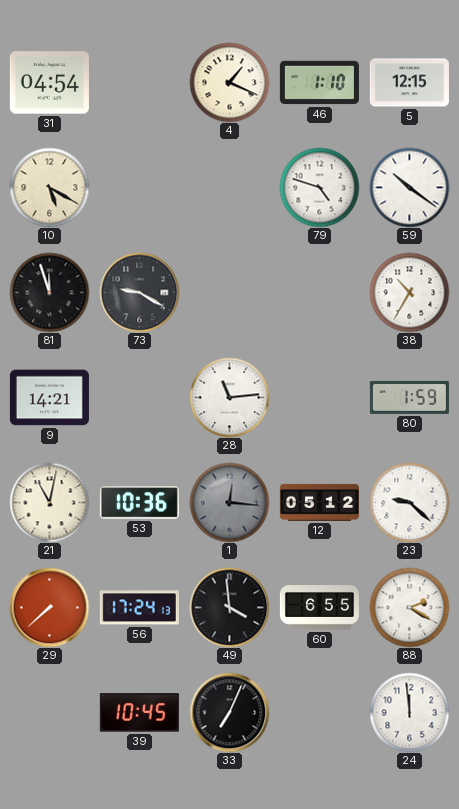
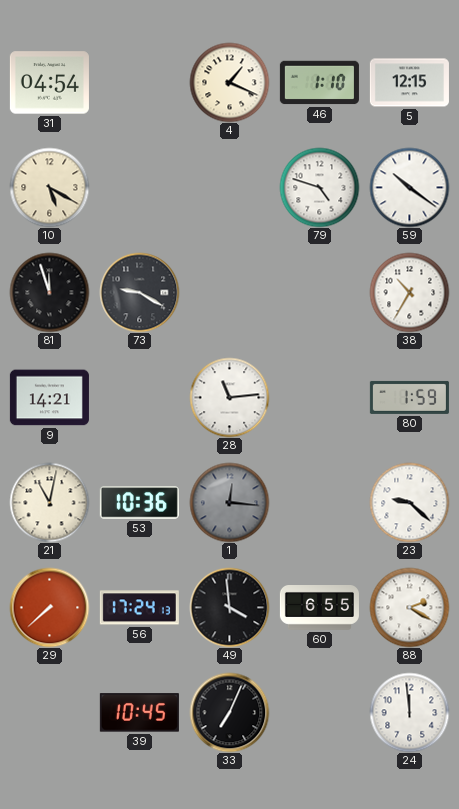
12: 05:12 -> none
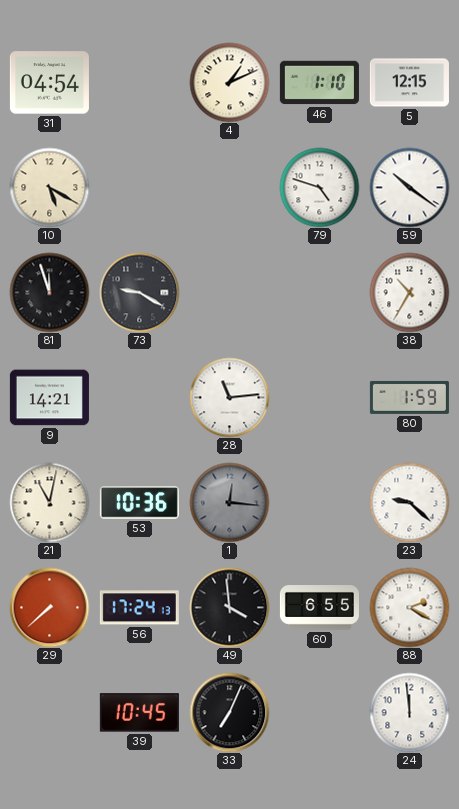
4: 1:19 -> 1:11
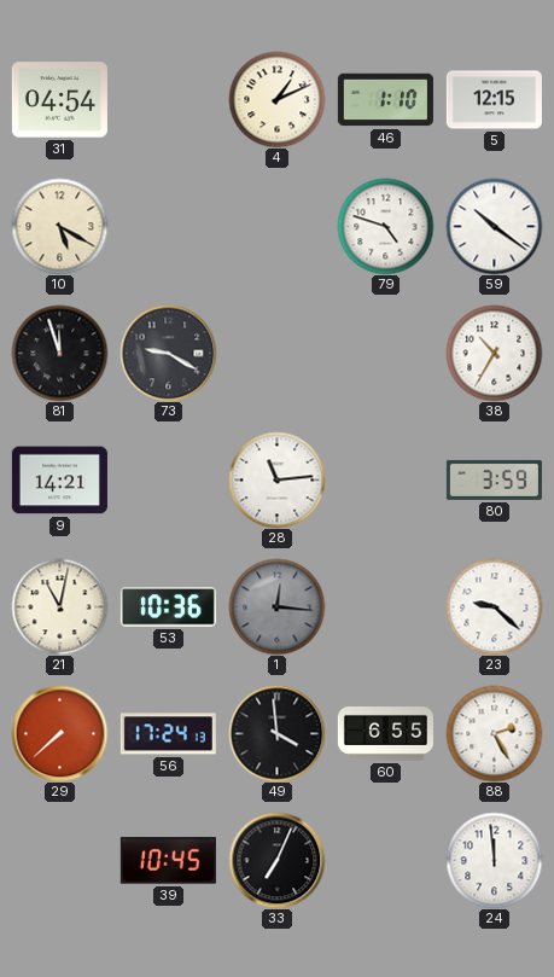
80: 1:59 -> 3:59
88: 2:20 -> 2:25
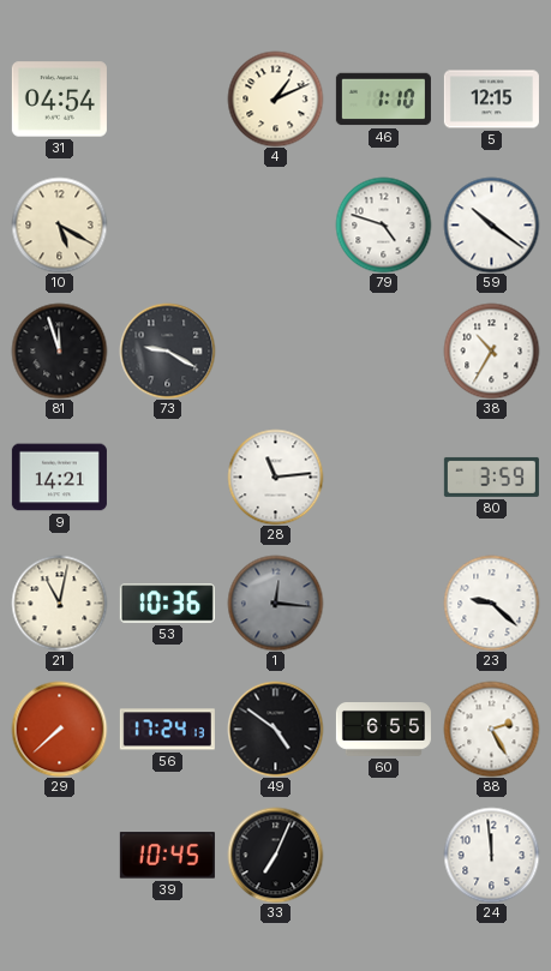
49: 3:59 -> 4:51
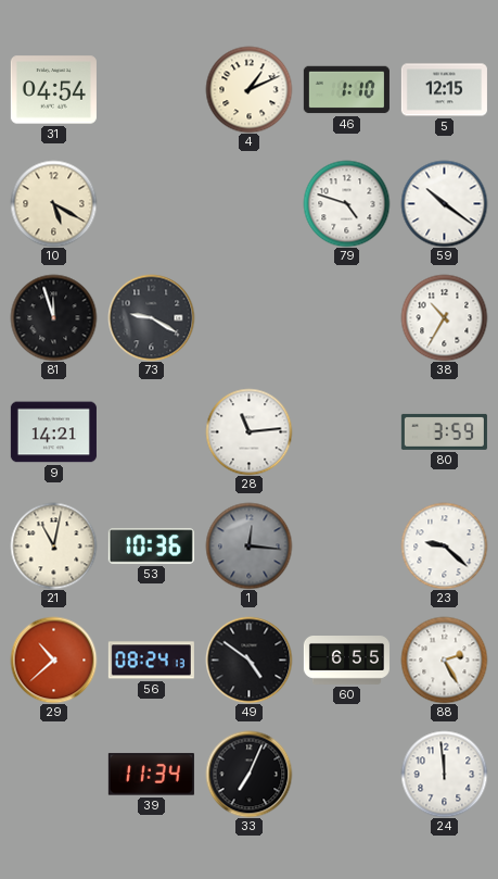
29: 7:38 -> 10:38
56: 17:24 -> 08:24
39: 10:45 -> 11:34
